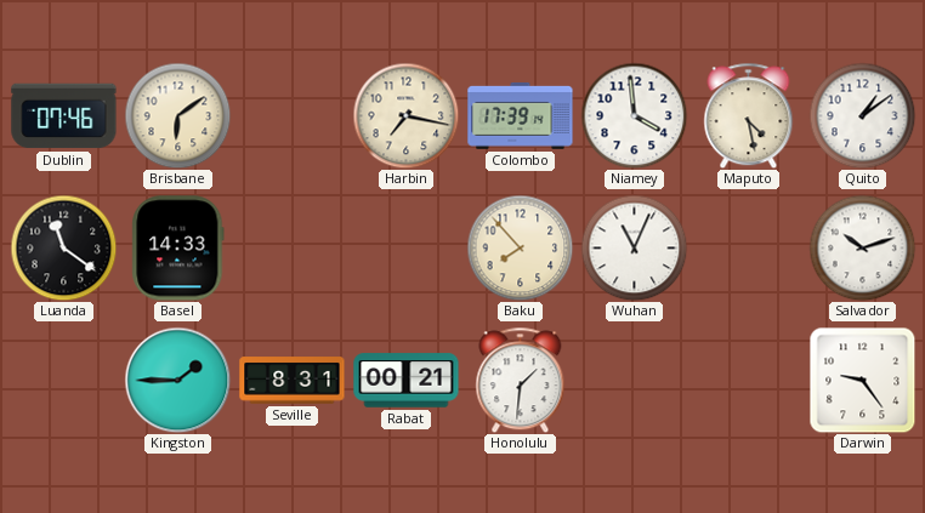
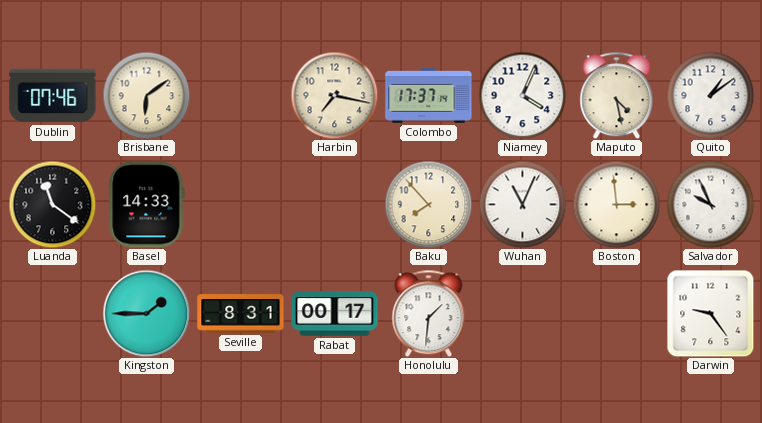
Colombo: 17:39 -> 17:37
Niamey: 3:59 -> 4:04
Boston: none -> 2:59
Salvador: 10:12 -> 9:56
Rabat: 00:21 -> 00:17
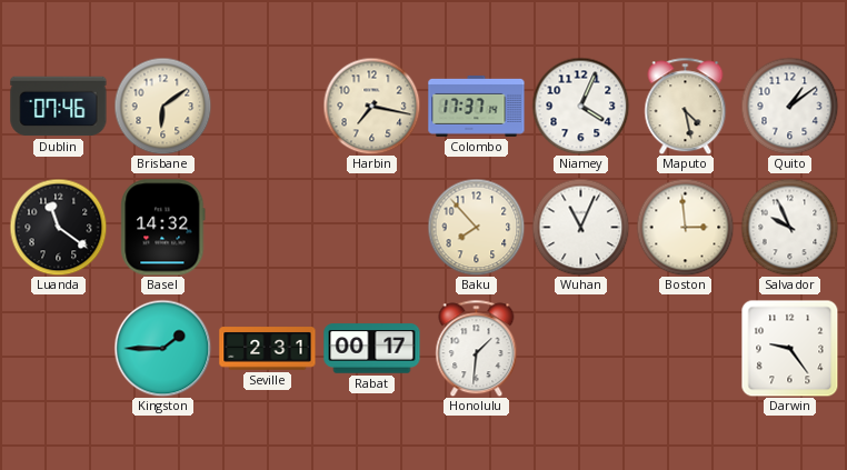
Basel: 14:33 -> 14:32
Seville: 8:31 -> 2:31
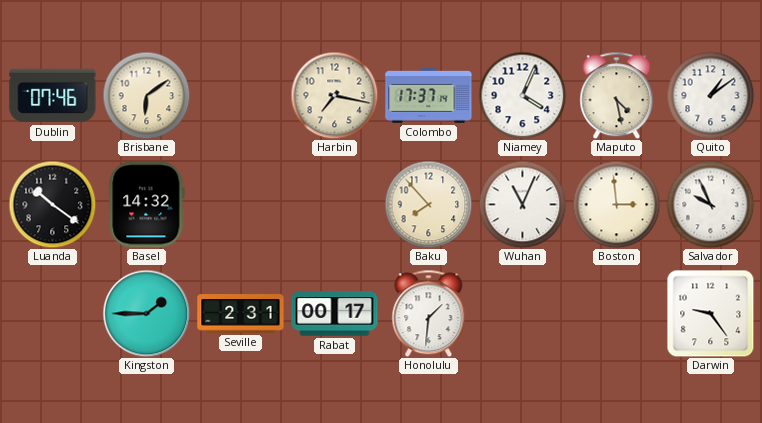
Luanda: 11:21 -> 10:21
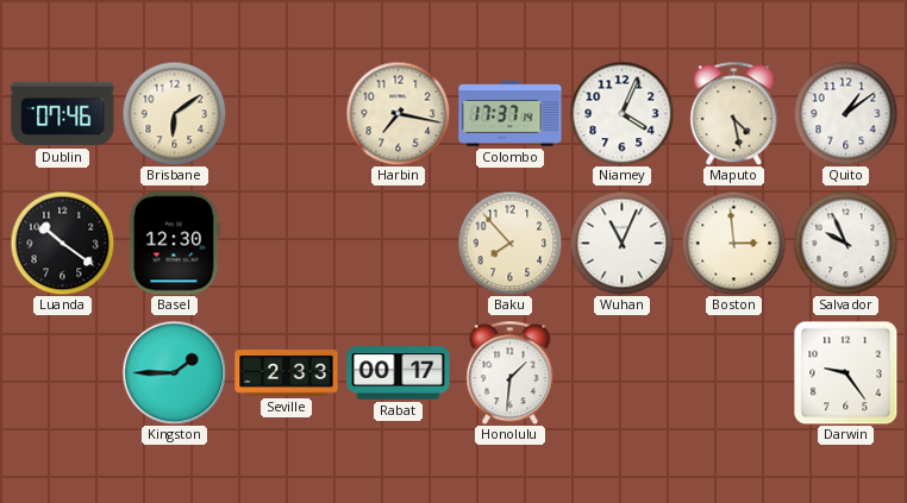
Basel: 14:32 -> 12:30
Seville: 2:31 -> 2:33
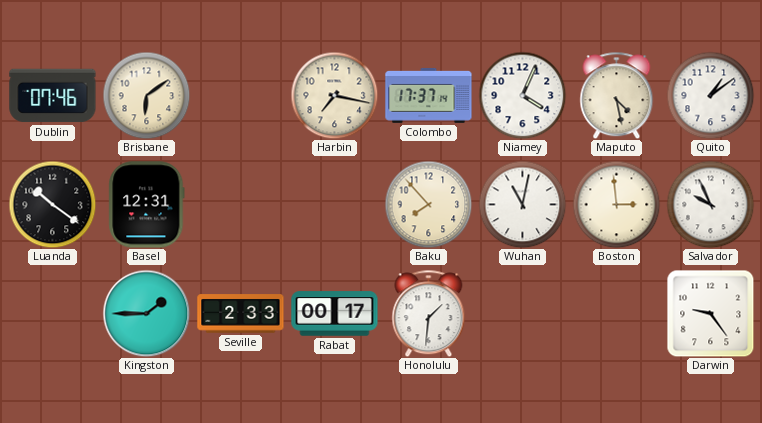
Basel: 12:30 -> 12:31
Wuhan: 11:04 -> 11:02
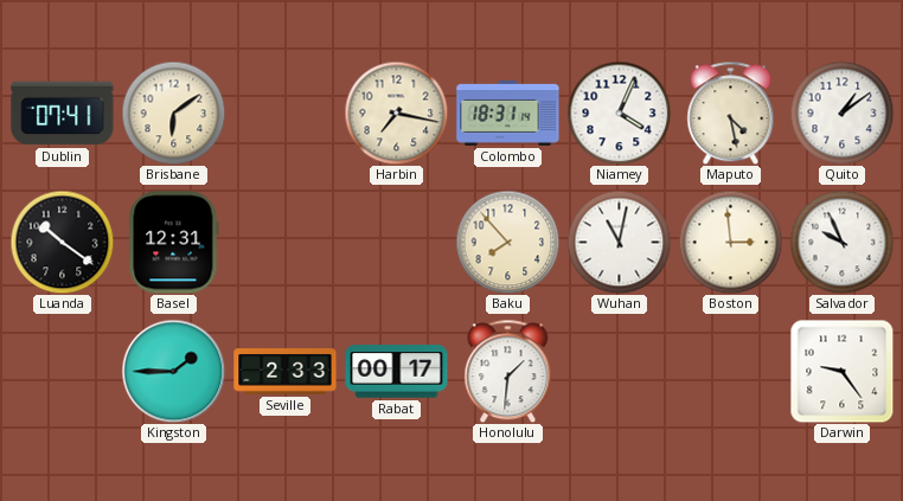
Dublin: 07:46 -> 07:41
Colombo: 17:37 -> 18:31
